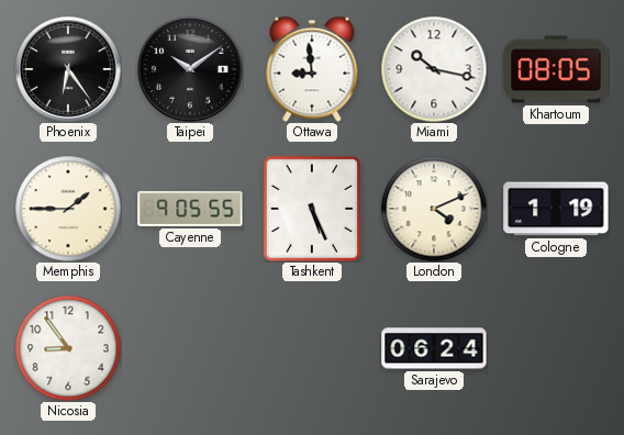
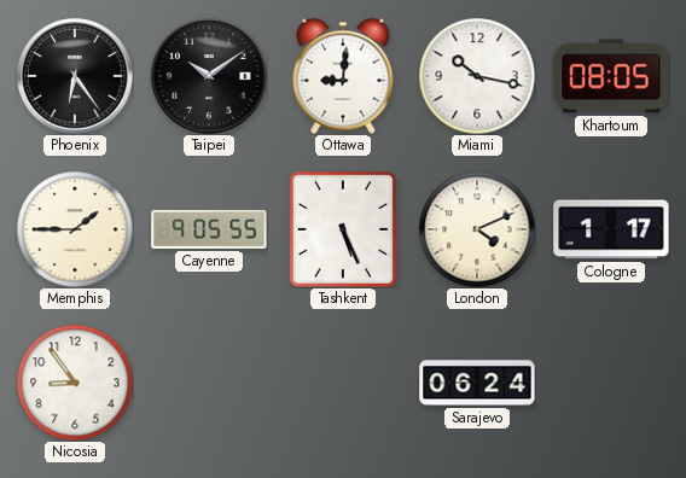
Ottawa: 8:59 -> 9:01
Cologne: 1:19 -> 1:17
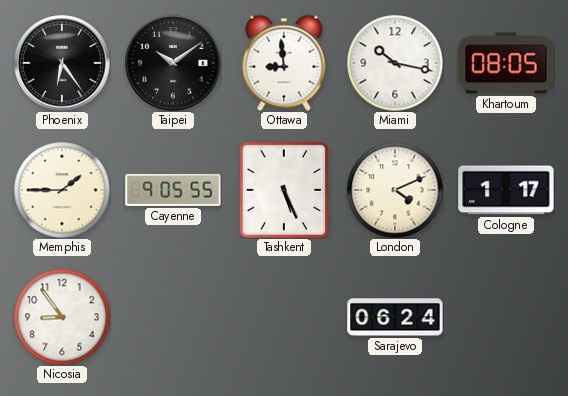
Ottawa: 9:01 -> 8:59
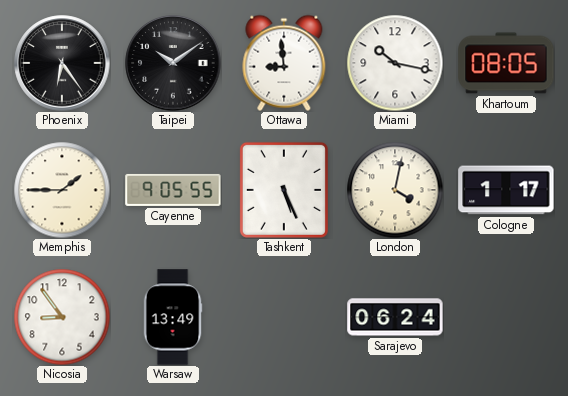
London: 4:11 -> 4:02
Warsaw: none -> 13:49
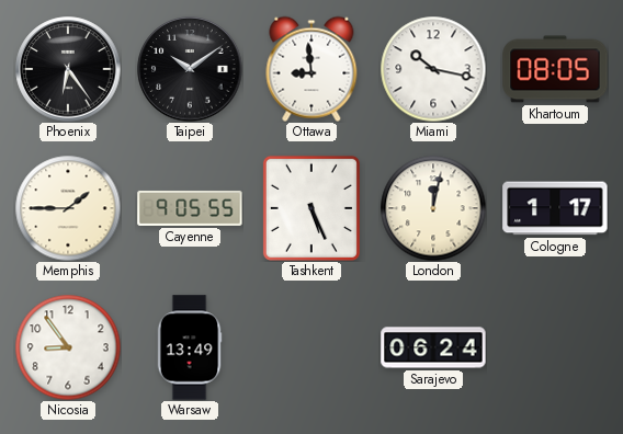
London: 4:02 -> 12:02
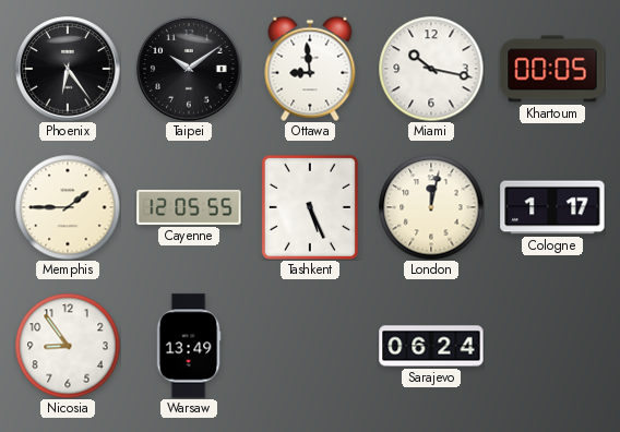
Khartoum: 08:05 -> 00:05
Cayenne: 9:05 -> 12:05
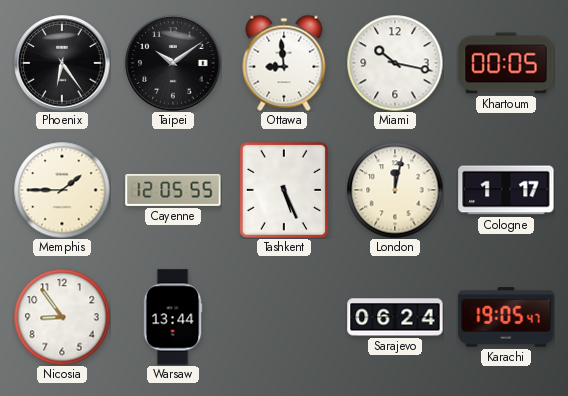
Warsaw: 13:49 -> 13:44
Karachi: none -> 19:05
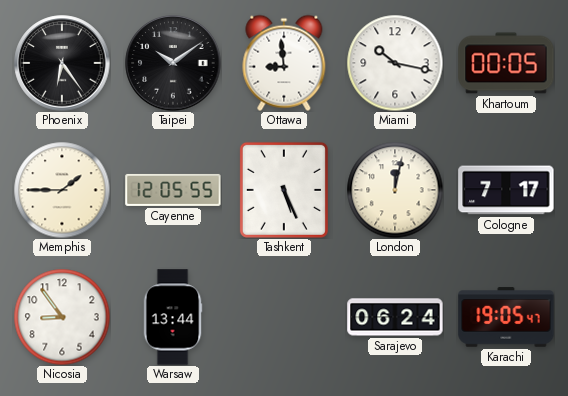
Cologne: 1:17 -> 7:17
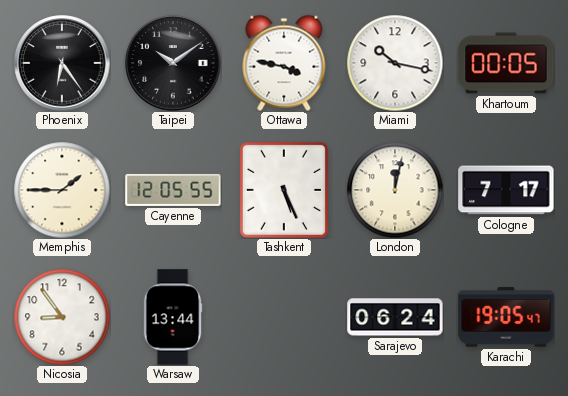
Ottawa: 8:59 -> 3:47
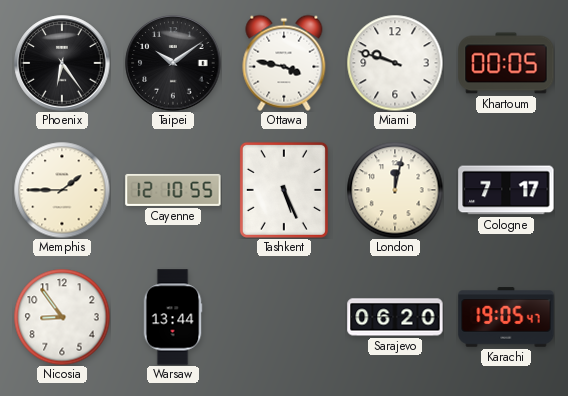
Miami: 10:17 -> 9:48
Cayenne: 12:05 -> 12:10
Sarajevo: 06:24 -> 06:20
